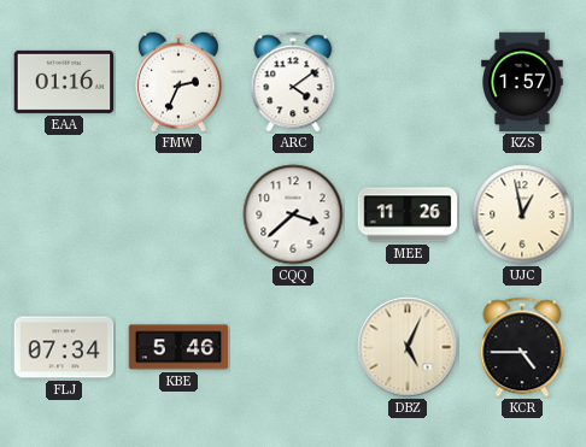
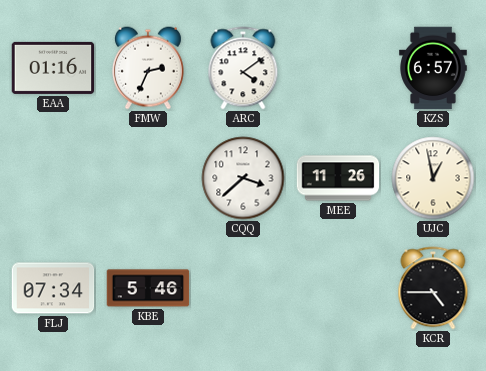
KZS: 1:57 -> 6:57
DBZ: 5:04 -> none
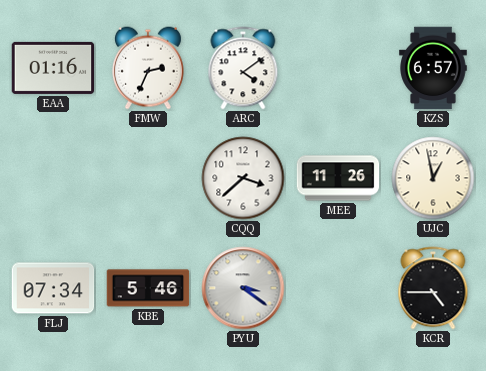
PYU: none -> 3:21
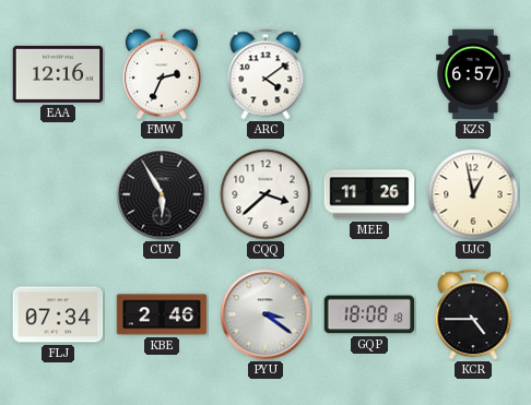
EAA: 01:16 -> 12:16
CUY: none -> 5:55
KBE: 5:46 -> 2:46
GQP: none -> 18:08
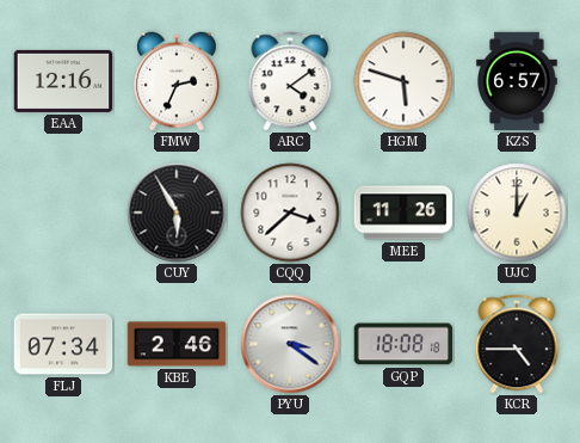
HGM: none -> 5:48
UJC: 12:58 -> 1:00
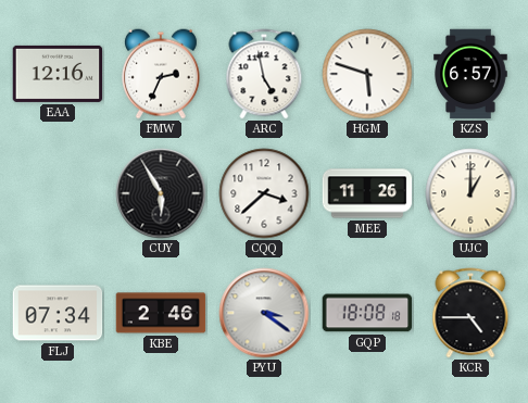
ARC: 4:09 -> 4:58
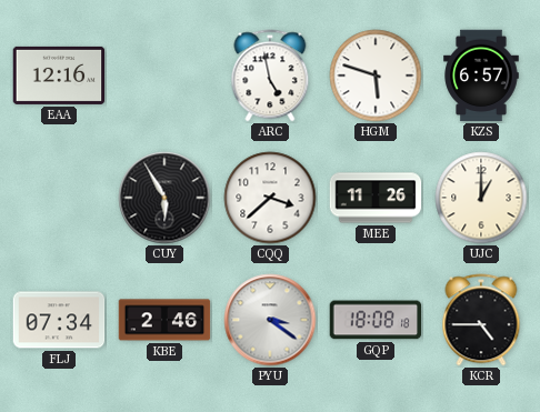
FMW: 2:34 -> none
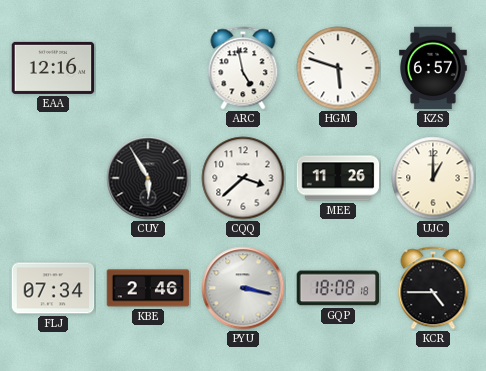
PYU: 3:21 -> 3:17
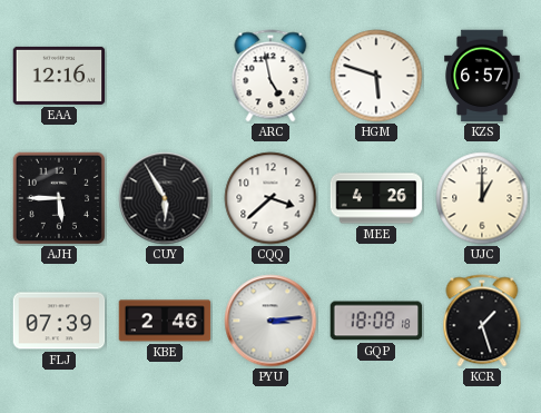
AJH: none -> 5:45
MEE: 11:26 -> 4:26
FLJ: 07:34 -> 07:39
PYU: 3:17 -> 3:14
KCR: 4:45 -> 1:27
